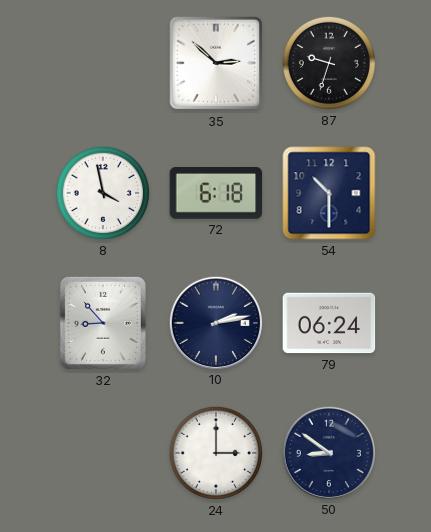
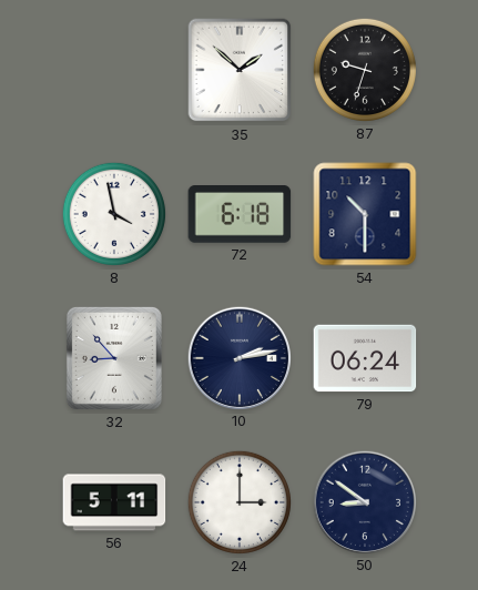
35: 2:52 -> 1:52
56: none -> 5:11
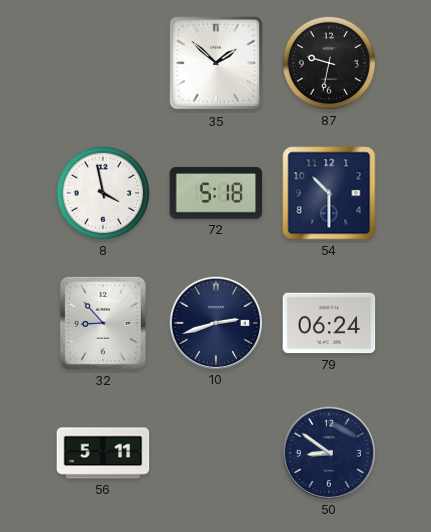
87: 9:33 -> 9:32
72: 6:18 -> 5:18
10: 2:13 -> 2:42
24: 3:00 -> none
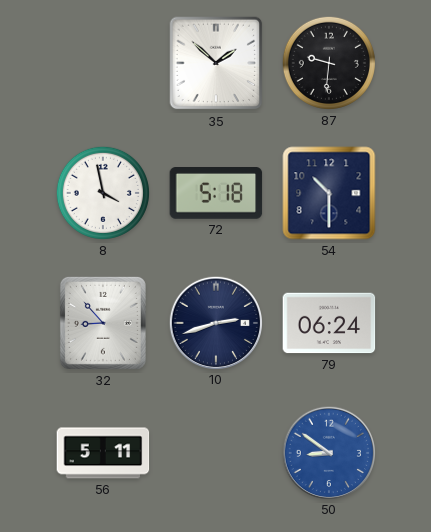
87: 9:32 -> 9:31
50 dial: navy -> blue
